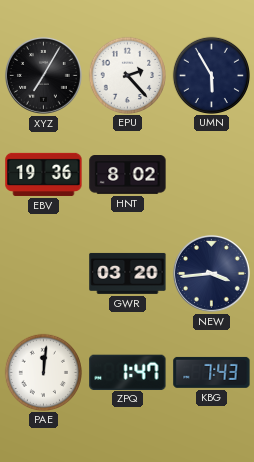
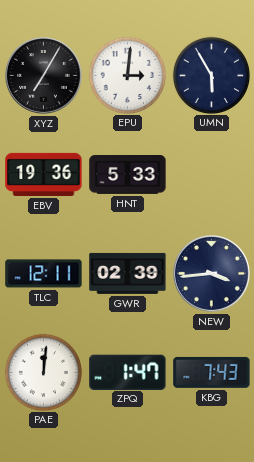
EPU: 2:23 -> 3:01
HNT: 8:02 -> 5:33
TLC: none -> 12:11
GWR: 03:20 -> 02:39
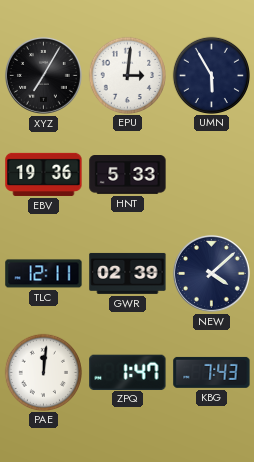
NEW: 3:44 -> 4:08
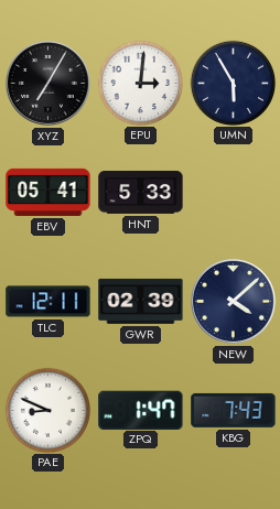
EBV: 19:36 -> 05:41
PAE: 12:01 -> 8:49
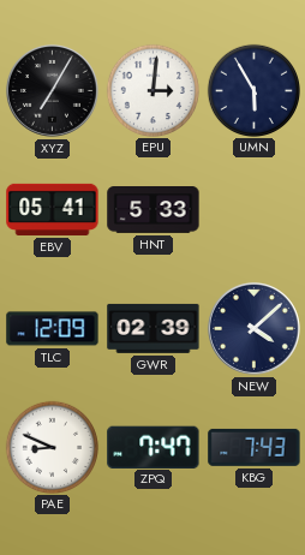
TLC: 12:11 -> 12:09
ZPQ: 1:47 -> 7:47
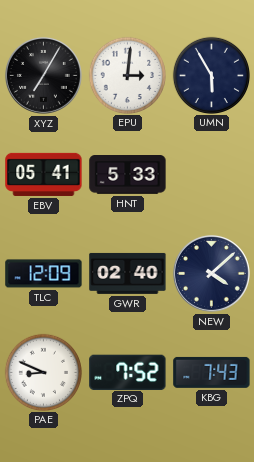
GWR: 02:39 -> 02:40
ZPQ: 7:47 -> 7:52
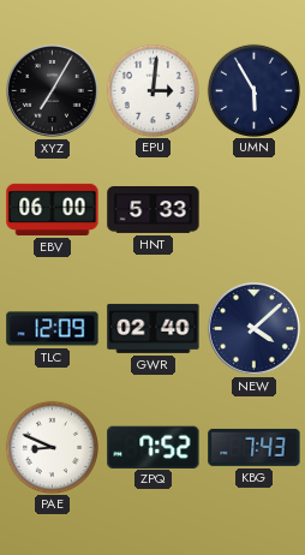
EBV: 05:41 -> 06:00
